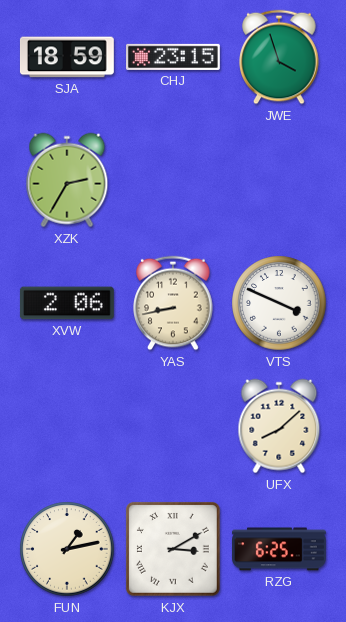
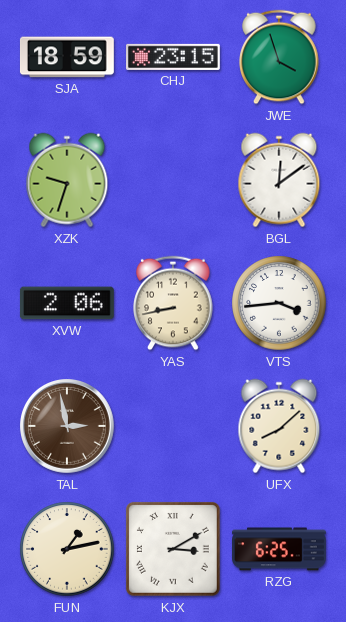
XZK: 2:35 -> 9:33
BGL: none -> 12:09
VTS: 3:49 -> 3:44
TAL: none -> 2:58
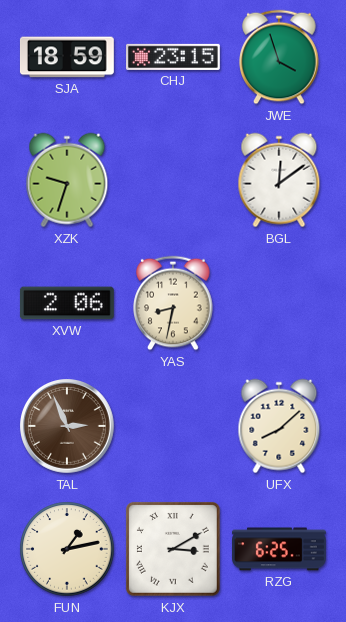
YAS: 8:43 -> 8:32
VTS: 3:44 -> none
TAL: 2:58 -> 2:56
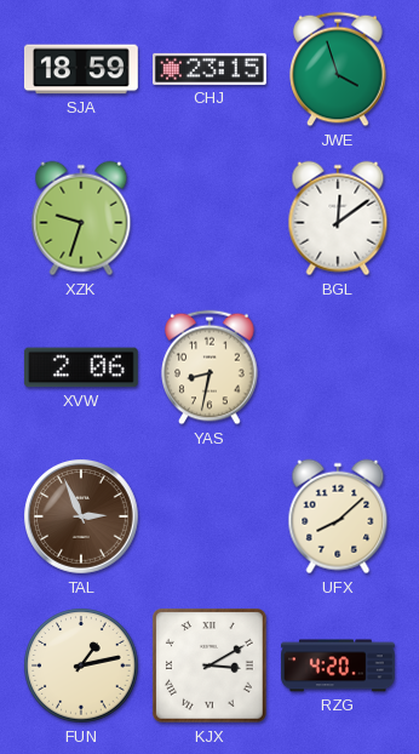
RZG: 6:25 -> 4:20
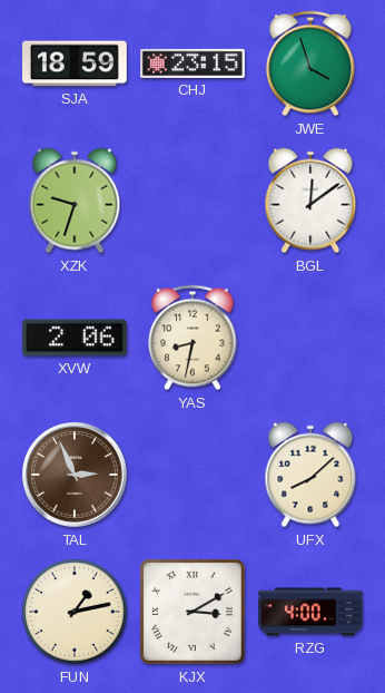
RZG: 4:20 -> 4:00
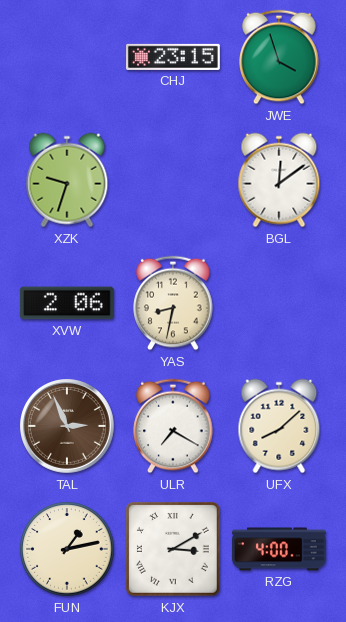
SJA: 18:59 -> none
ULR: none -> 7:20
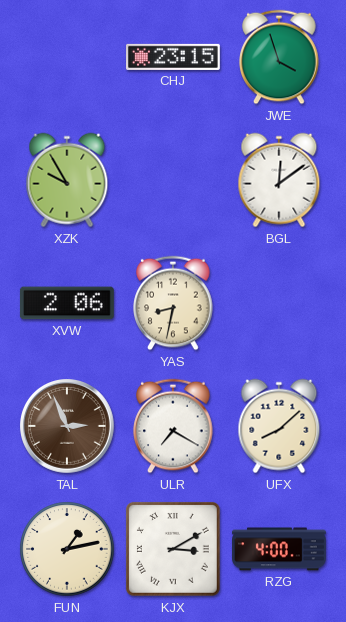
XZK: 9:33 -> 9:55
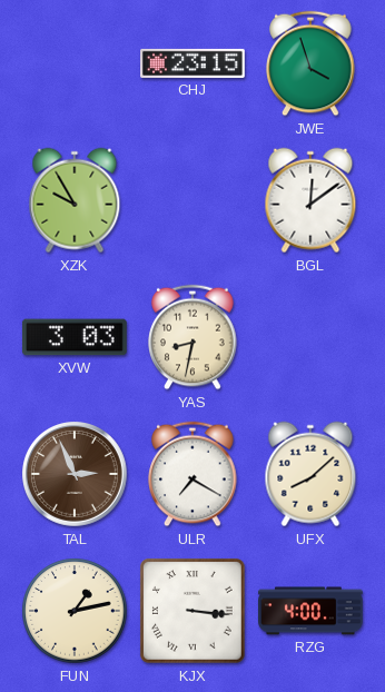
XVW: 2:06 -> 3:03
KJX: 3:10 -> 3:16
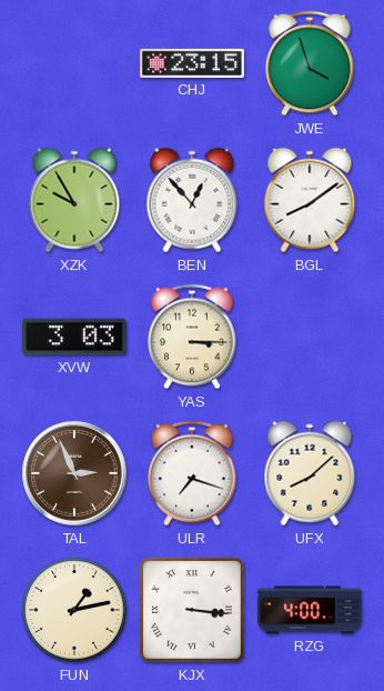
BEN: none -> 12:53
BGL: 12:09 -> 8:09
YAS: 8:32 -> 3:15
ULR: 7:20 -> 7:18
